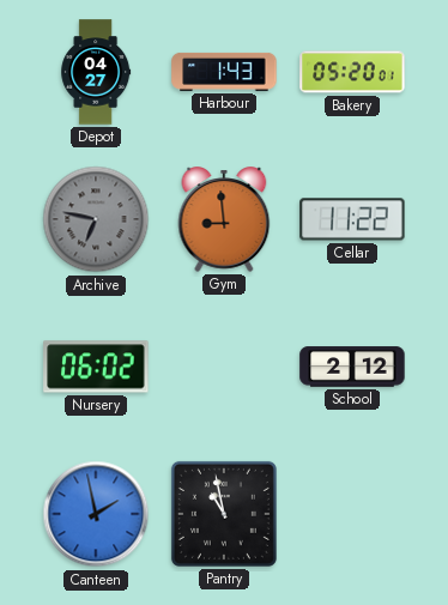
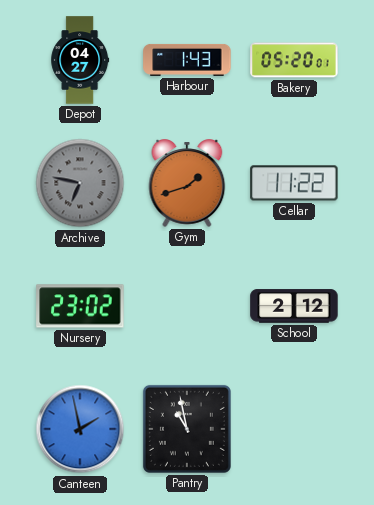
Gym: 8:59 -> 1:42
Nursery: 06:02 -> 23:02
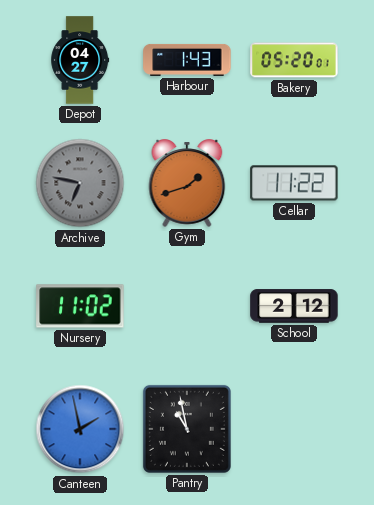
Nursery: 23:02 -> 11:02
